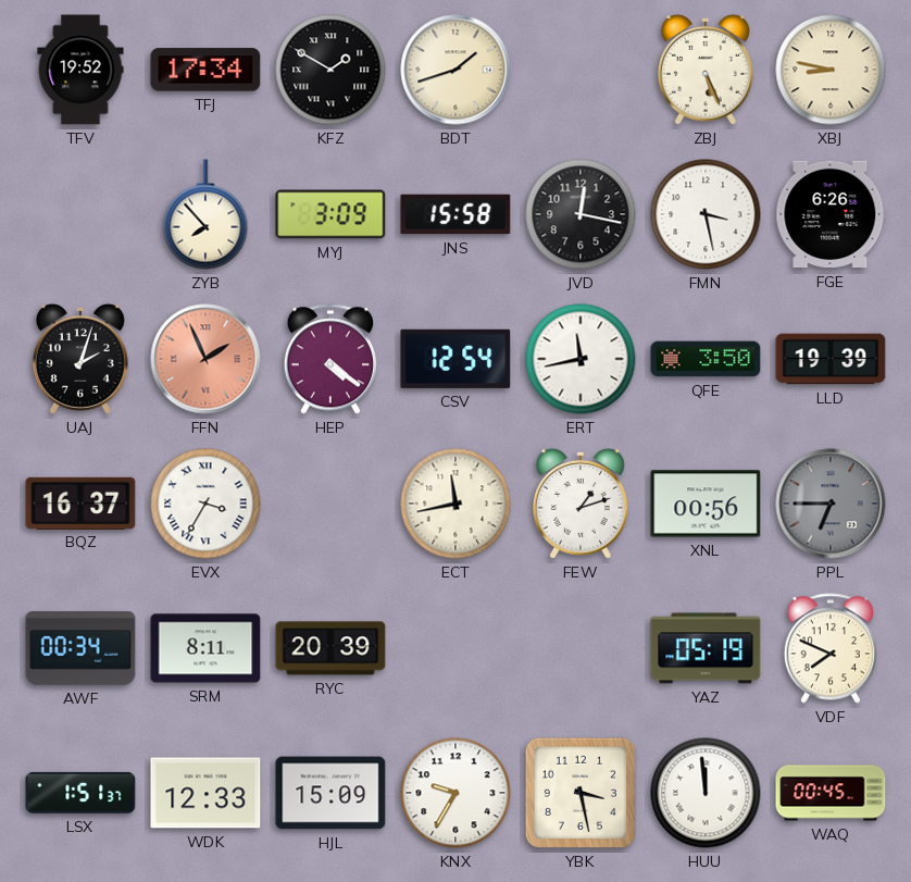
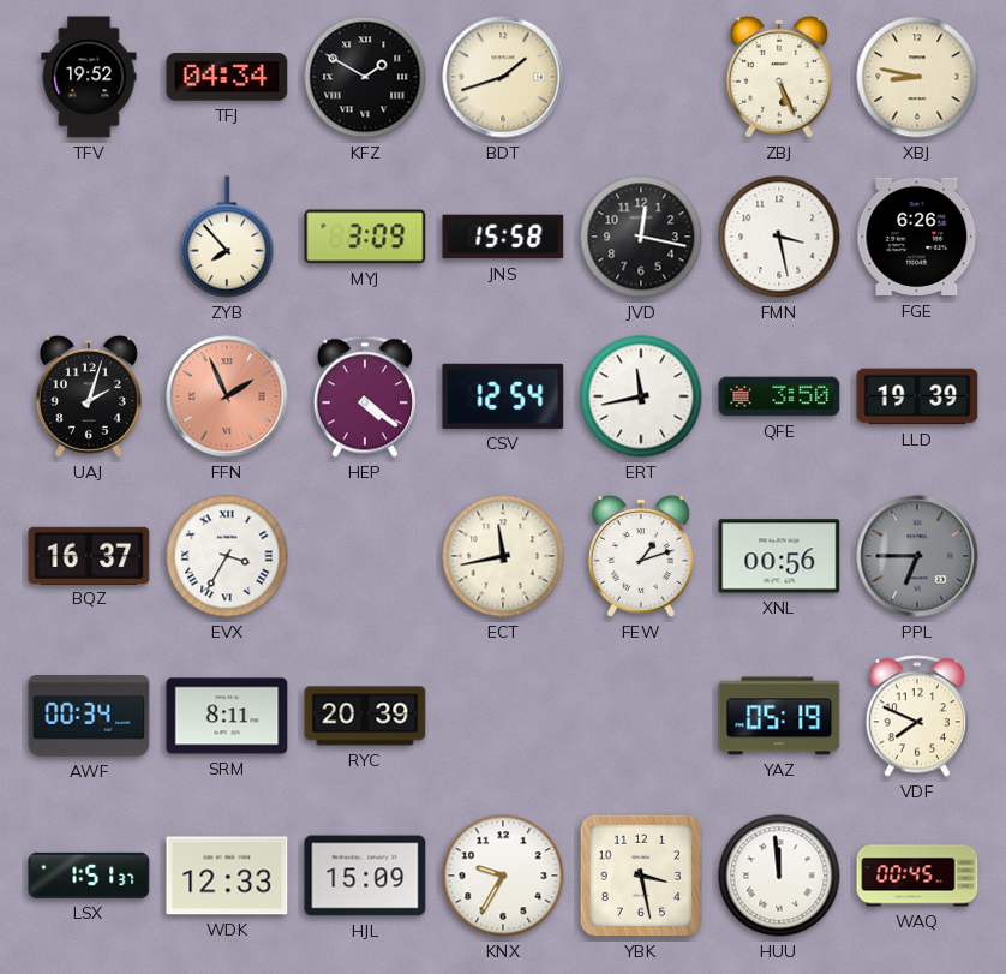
TFJ: 17:34 -> 04:34
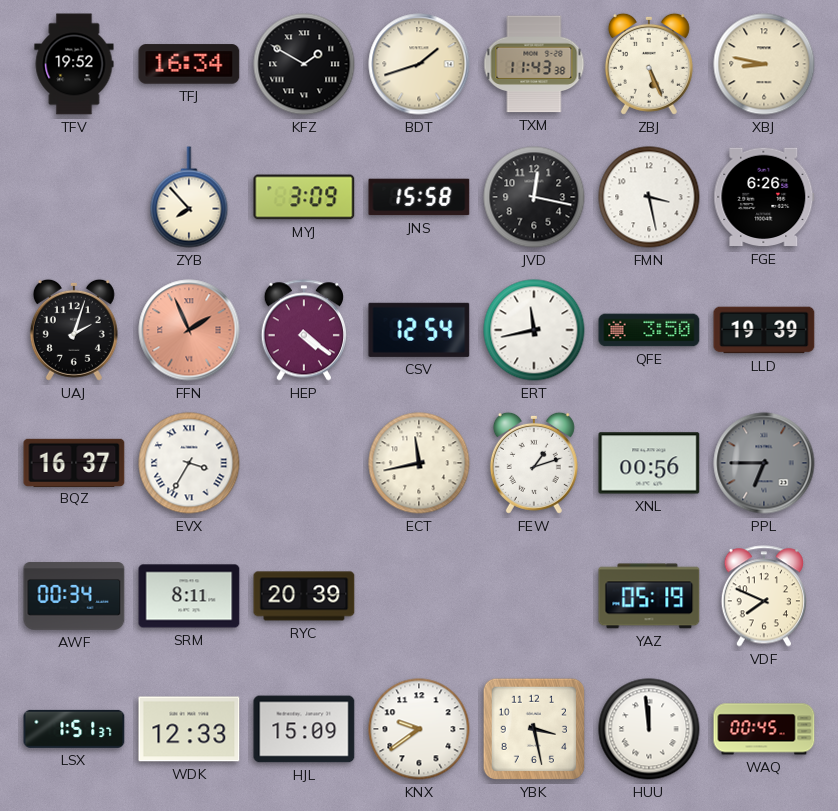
TFJ: 04:34 -> 16:34
TXM: none -> 11:43
KNX: 9:35 -> 9:39
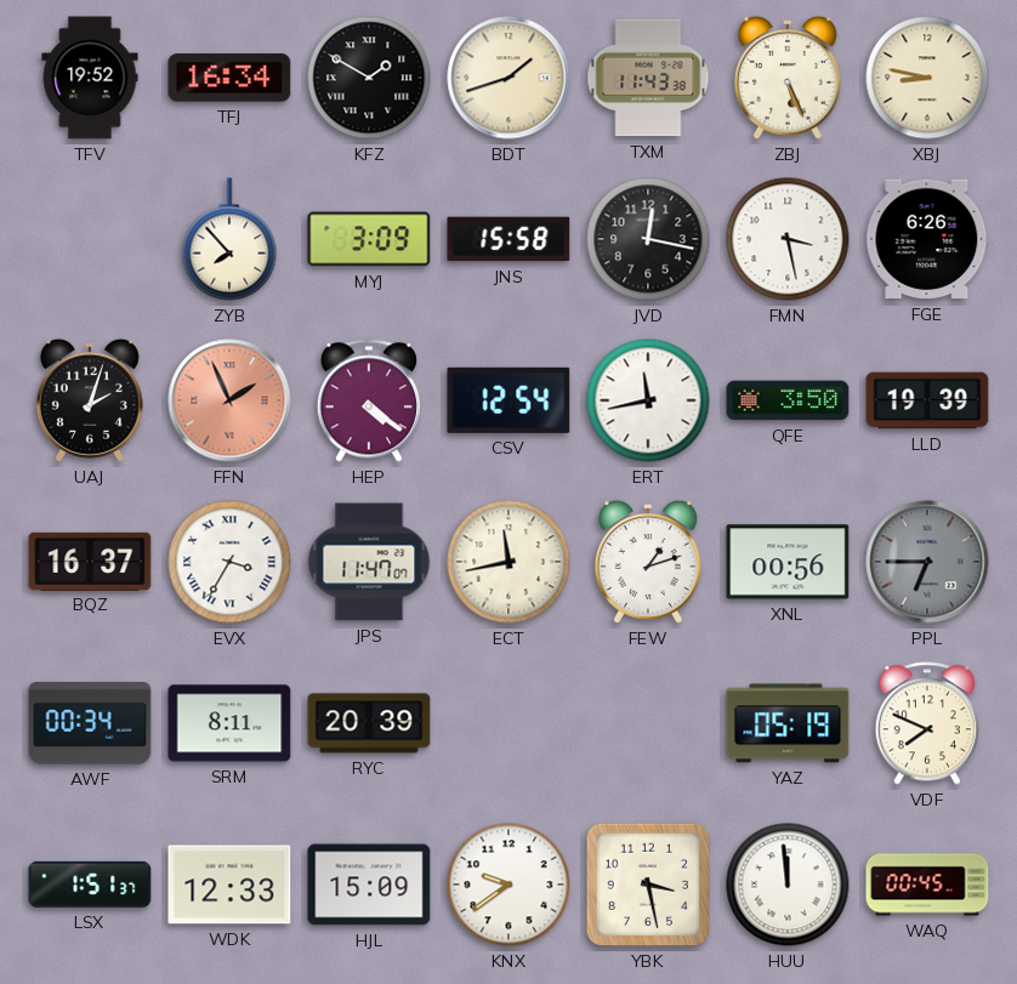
JPS: none -> 11:47
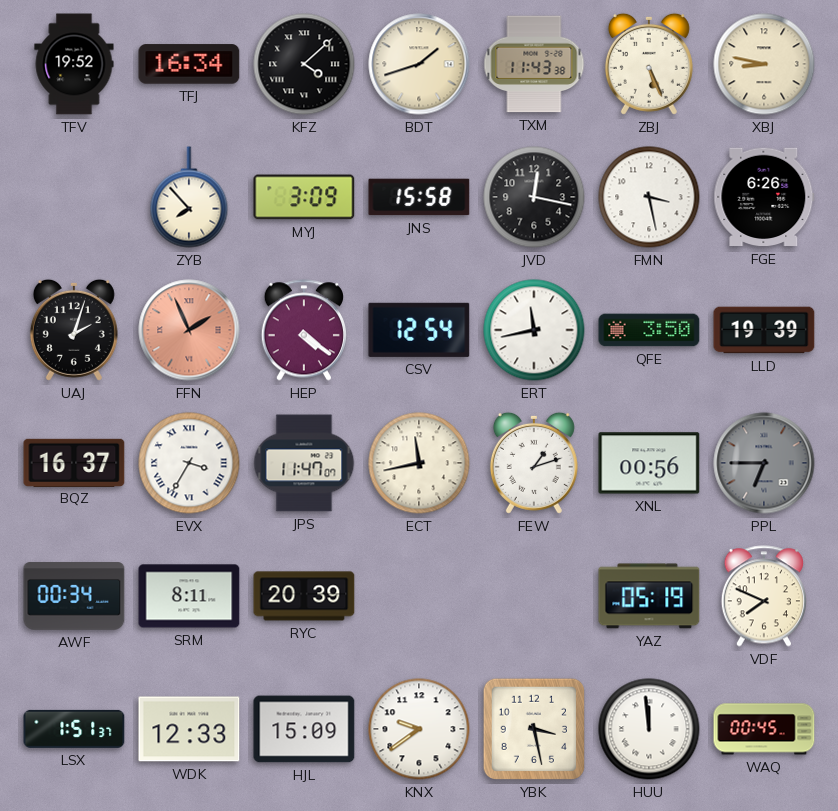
KFZ: 1:50 -> 4:08
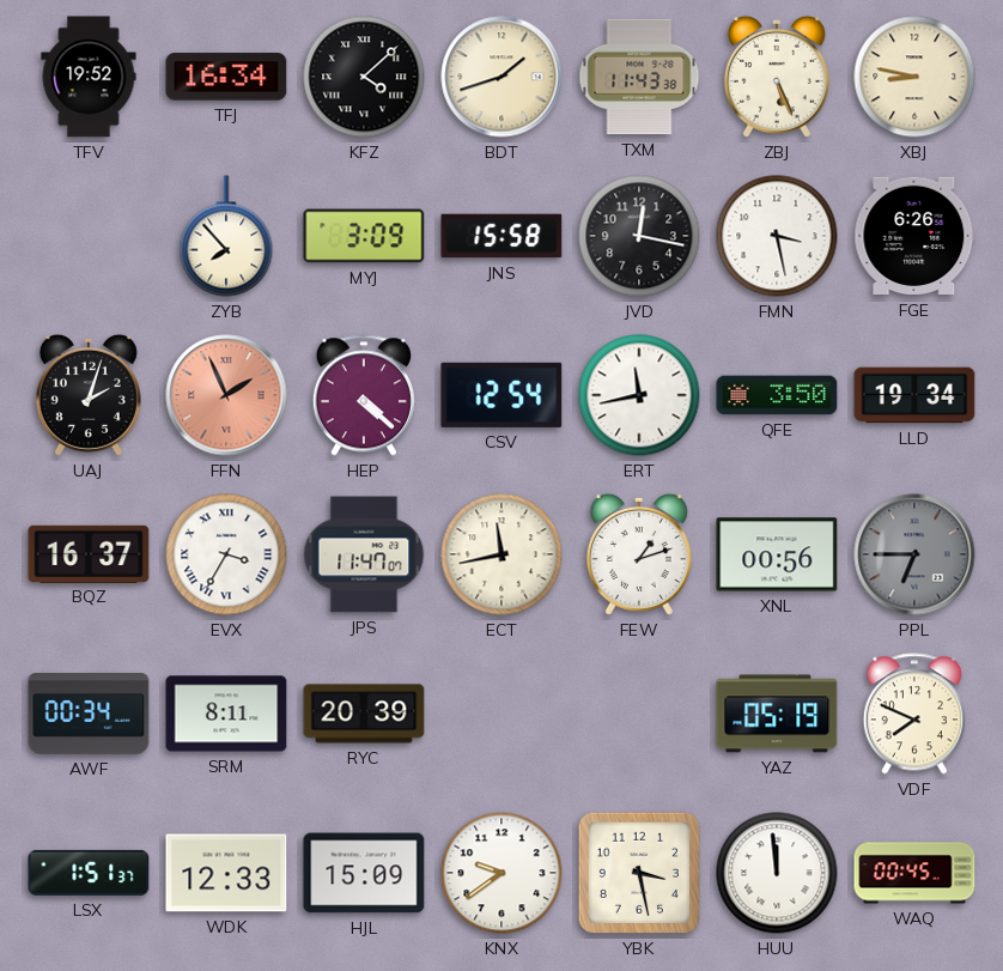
HEP: 4:21 -> 4:22
LLD: 19:39 -> 19:34
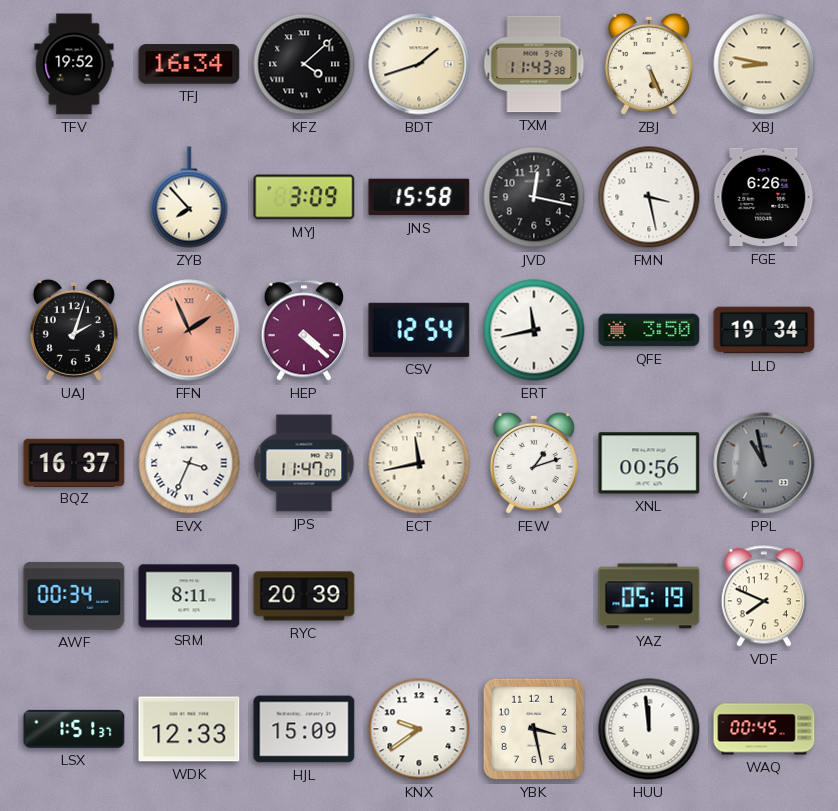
EVX: 3:35 -> 3:34
PPL: 6:45 -> 10:58
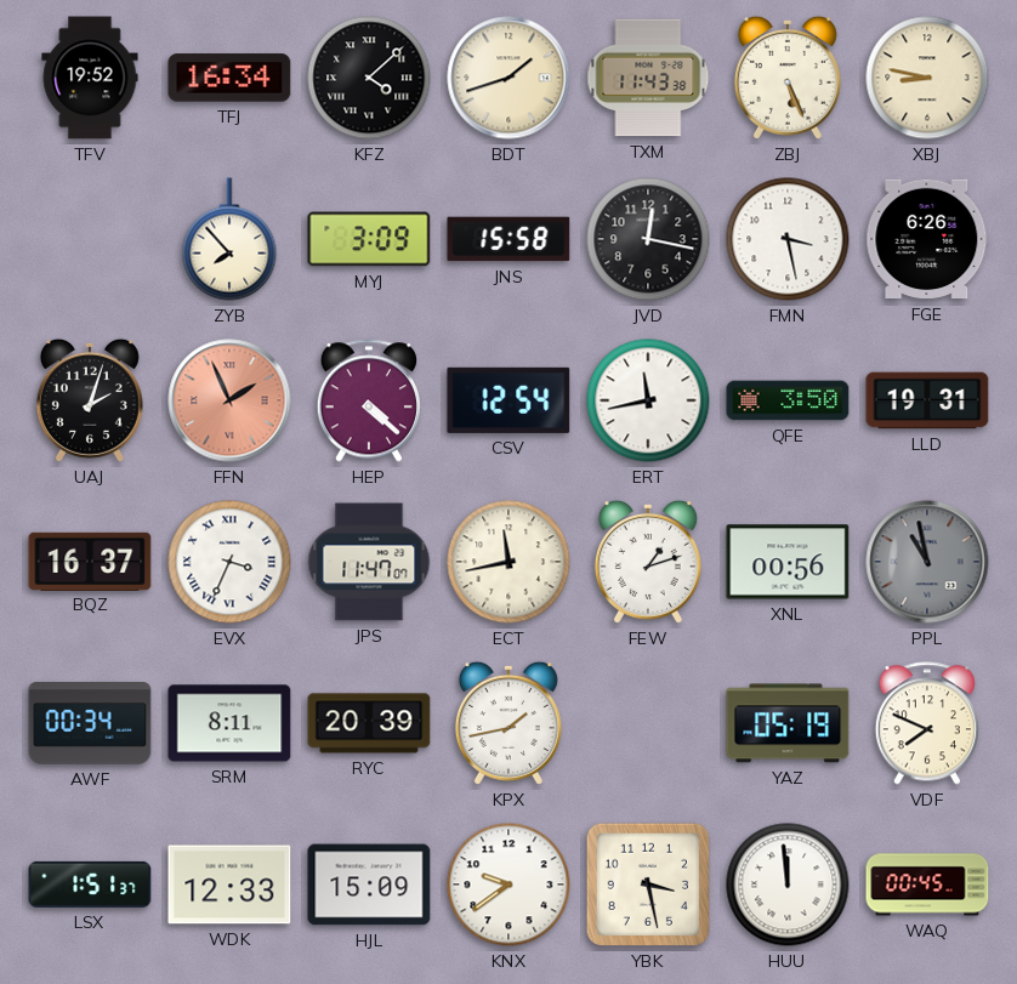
LLD: 19:34 -> 19:31
KPX: none -> 1:43
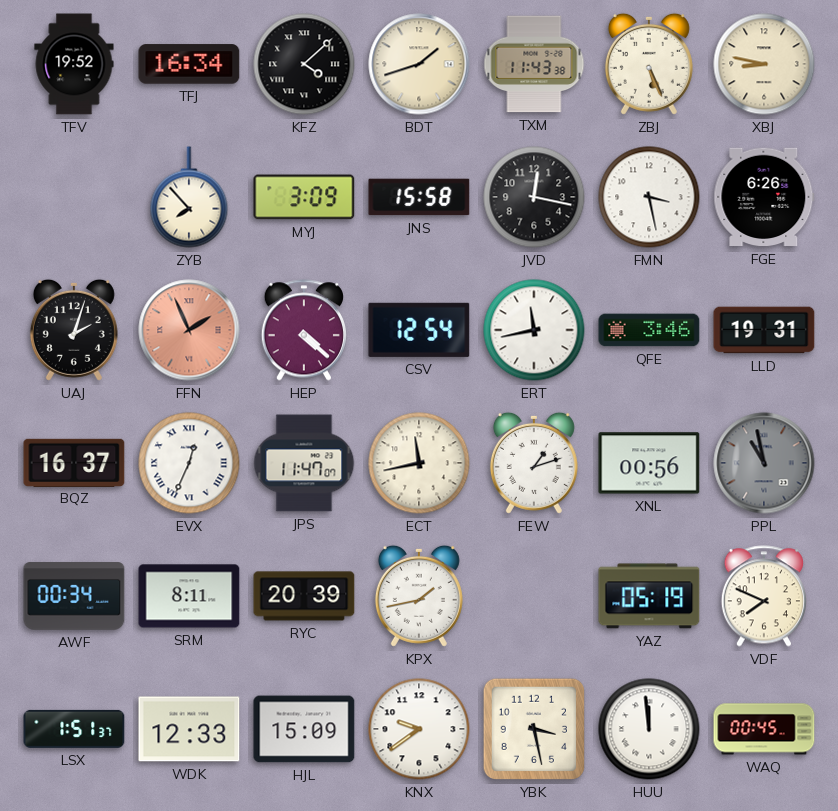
QFE: 3:50 -> 3:46
EVX: 3:34 -> 12:34
